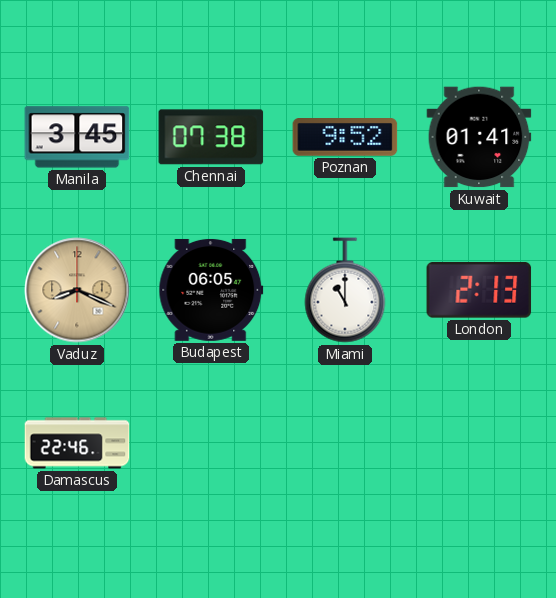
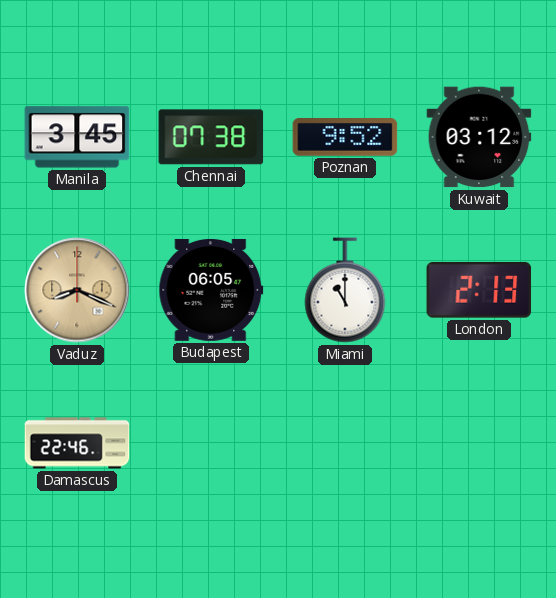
Kuwait: 01:41 -> 03:12
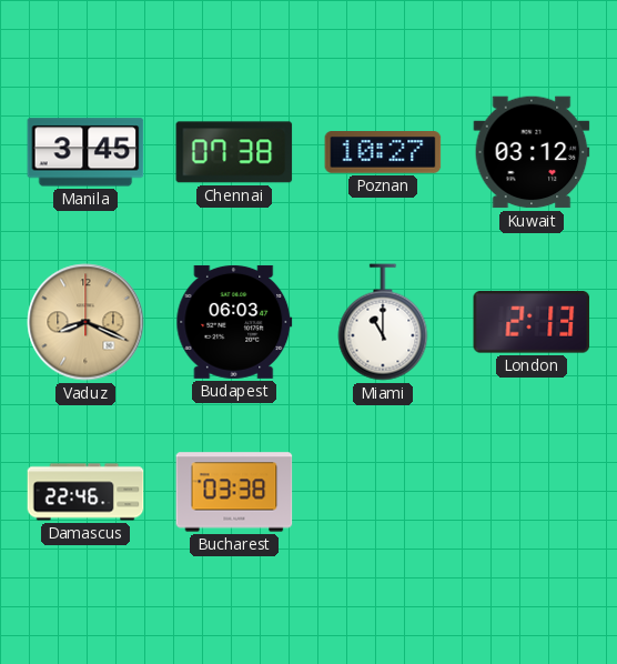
Poznan: 9:52 -> 10:27
Budapest: 06:05 -> 06:03
Bucharest: none -> 03:38
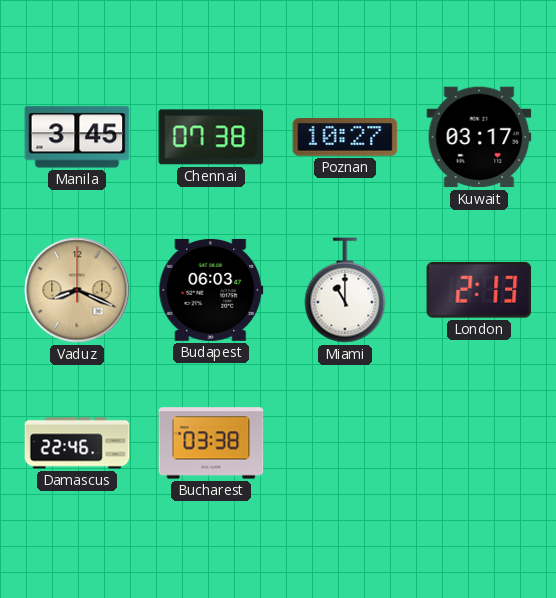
Kuwait: 03:12 -> 03:17
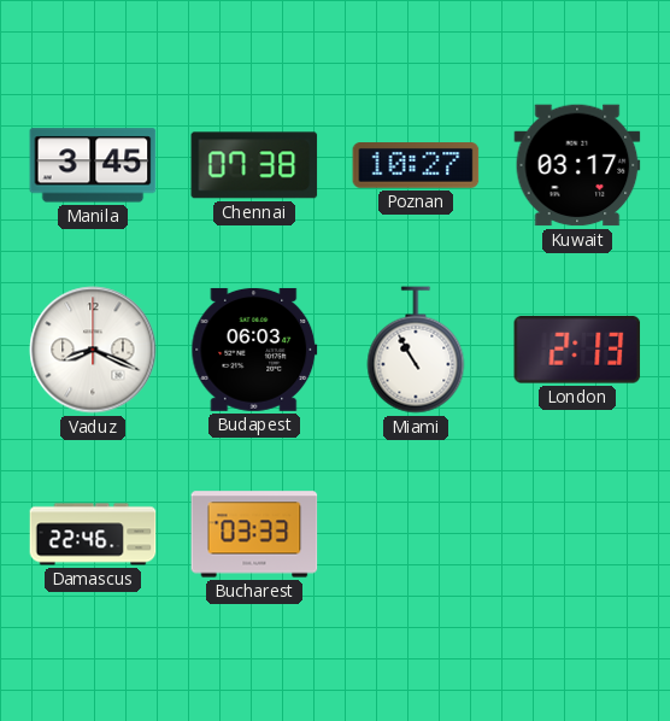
Vaduz dial: champagne -> white
Miami: 11:00 -> 10:55
Bucharest: 03:38 -> 03:33
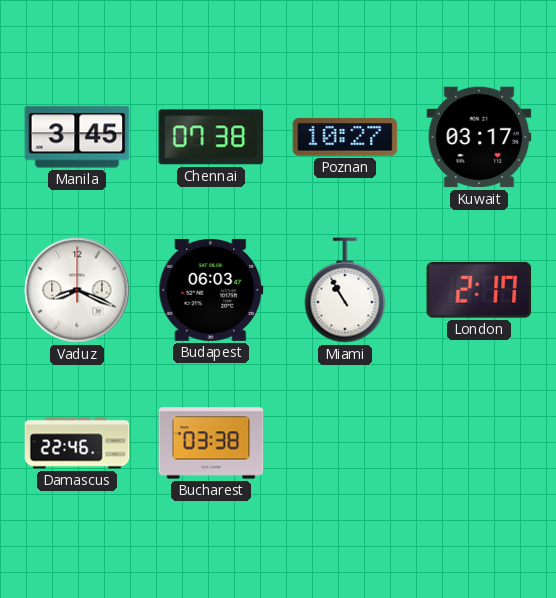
London: 2:13 -> 2:17
Bucharest: 03:33 -> 03:38
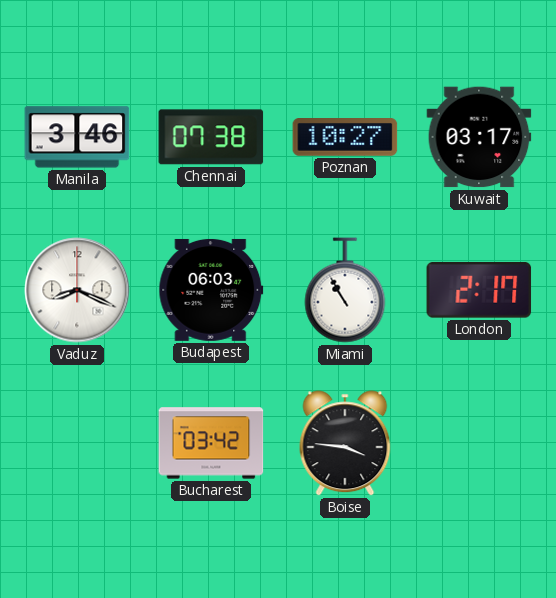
Manila: 3:45 -> 3:46
Damascus: 22:46 -> none
Bucharest: 03:38 -> 03:42
Boise: none -> 3:46
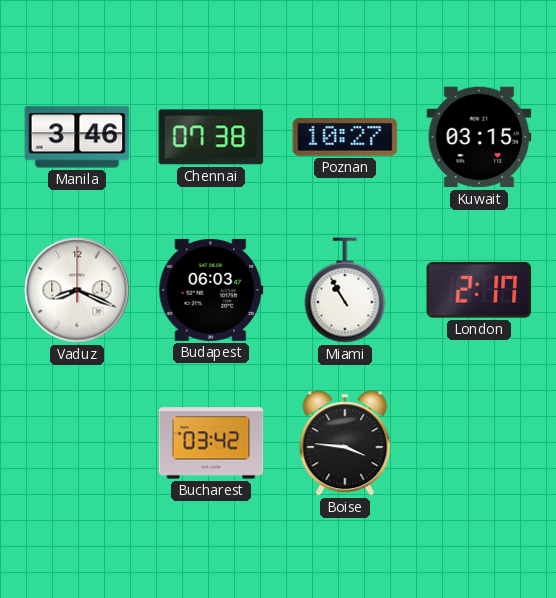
Kuwait: 03:17 -> 03:15
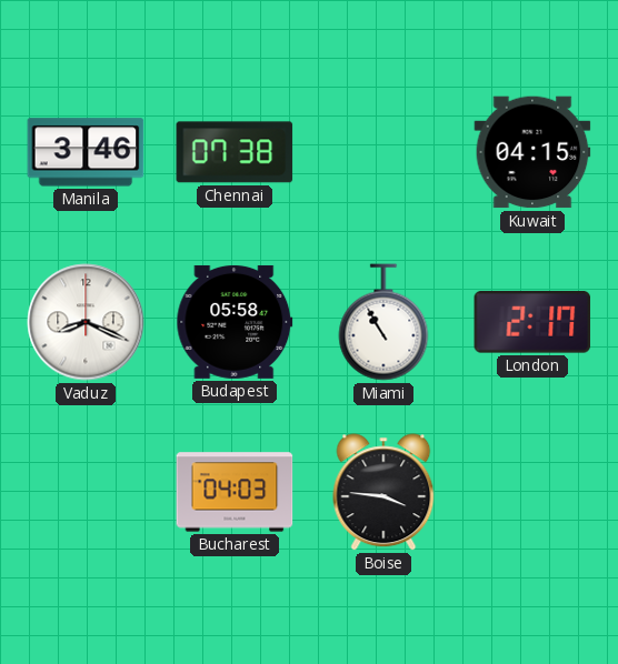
Poznan: 10:27 -> none
Kuwait: 03:15 -> 04:15
Budapest: 06:03 -> 05:58
Bucharest: 03:42 -> 04:03
